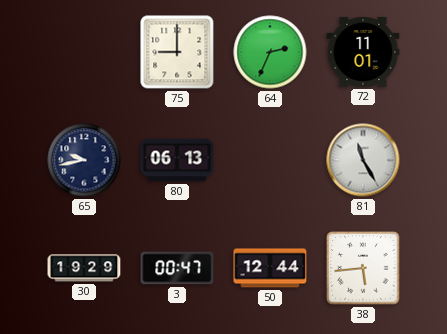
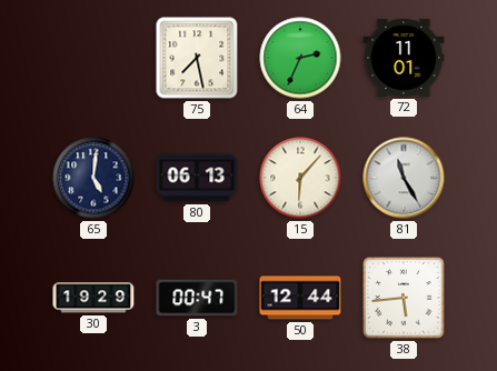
75: 9:00 -> 7:28
65: 9:43 -> 5:01
15: none -> 6:07
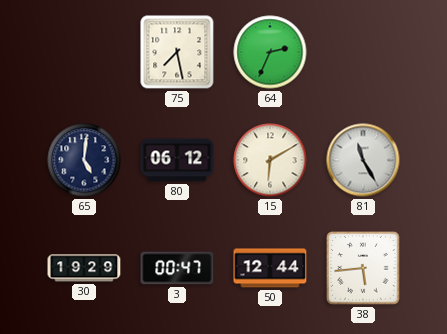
72: 11:01 -> none
80: 06:13 -> 06:12
15: 6:07 -> 6:10
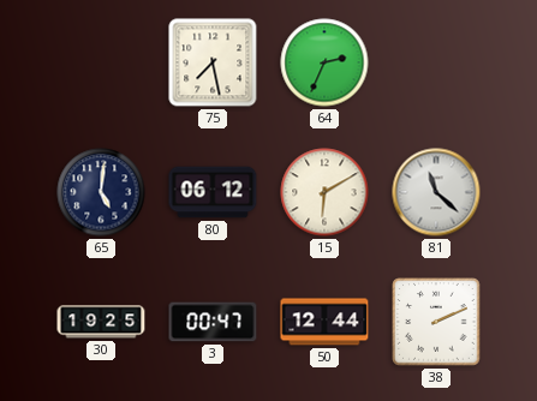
81: 11:25 -> 11:22
30: 19:29 -> 19:25
38: 5:44 -> 2:11
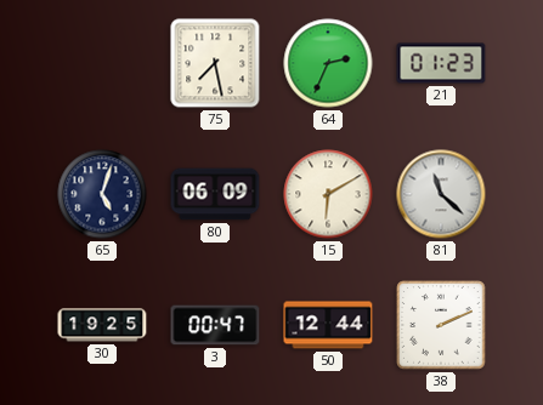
21: none -> 01:23
65: 5:01 -> 5:03
80: 06:12 -> 06:09
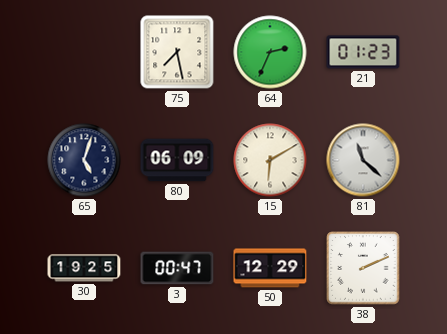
50: 12:44 -> 12:29
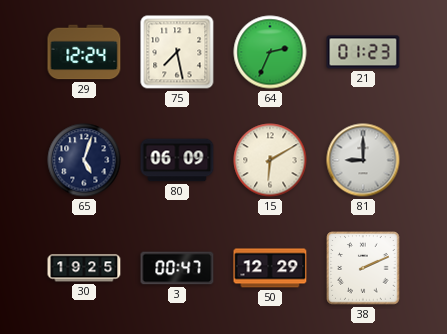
29: none -> 12:24
81: 11:22 -> 9:00
